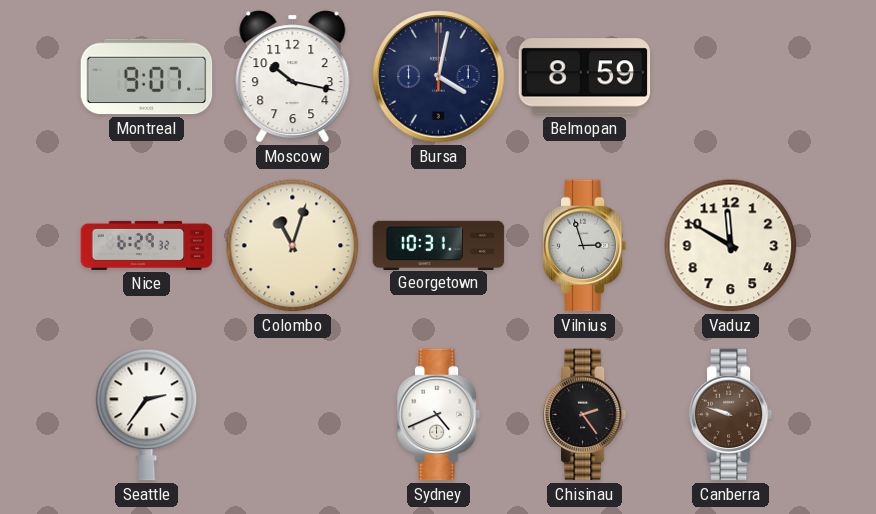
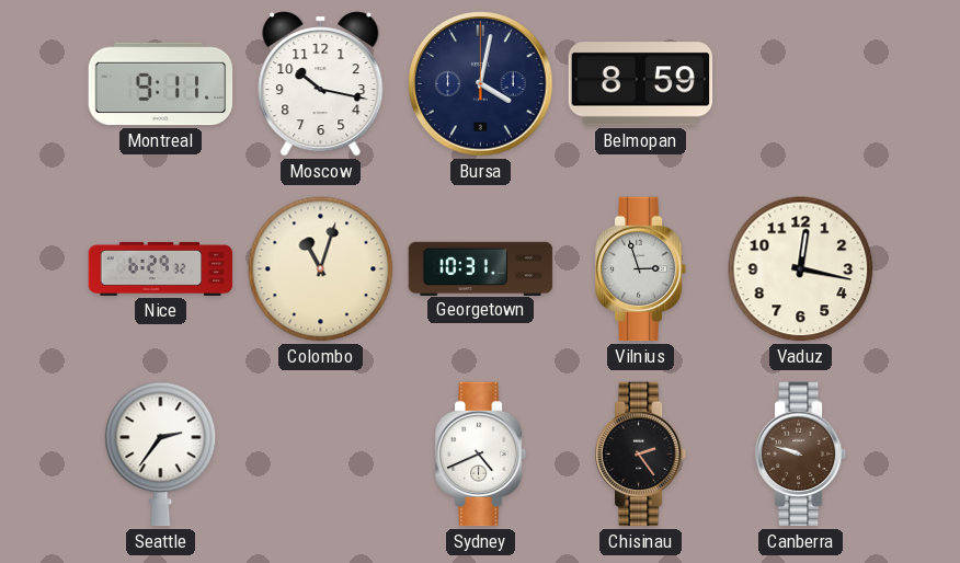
Montreal: 9:07 -> 9:11
Vaduz: 11:50 -> 12:17
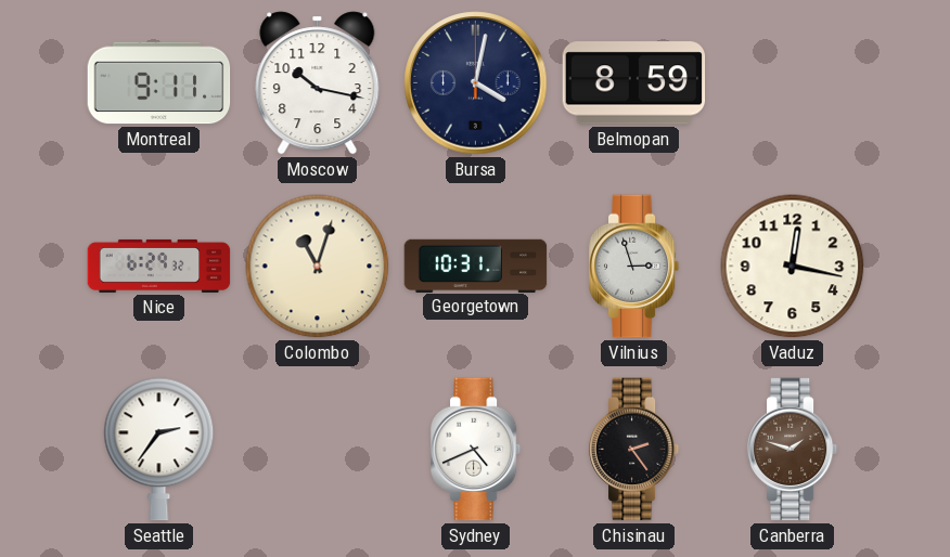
Canberra: 9:48 -> 1:48
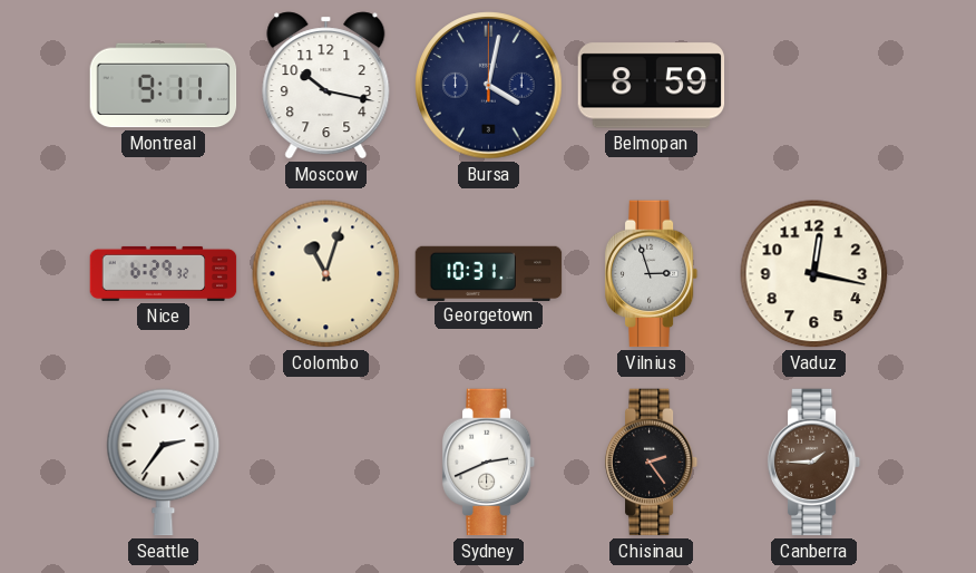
Sydney: 4:41 -> 2:41
Canberra: 1:48 -> 1:45
